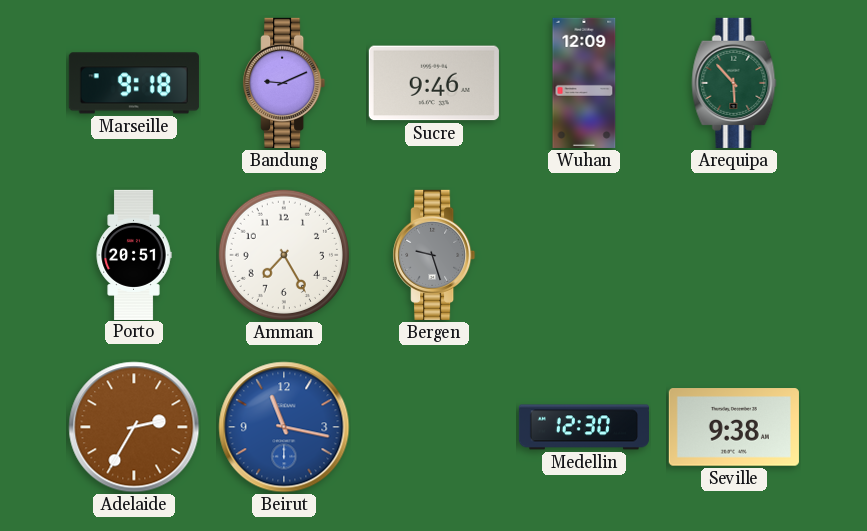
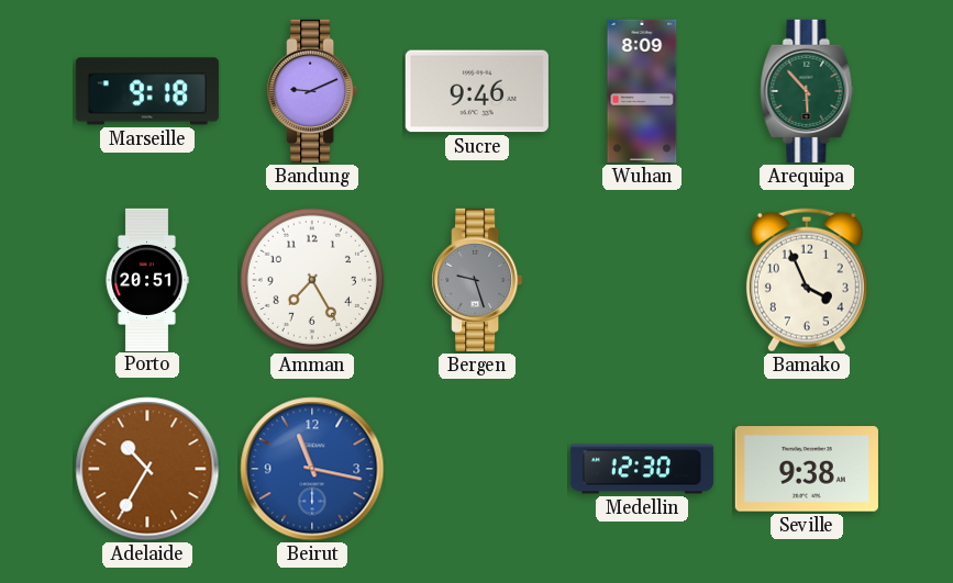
Wuhan: 12:09 -> 8:09
Bamako: none -> 3:56
Adelaide: 2:35 -> 10:35
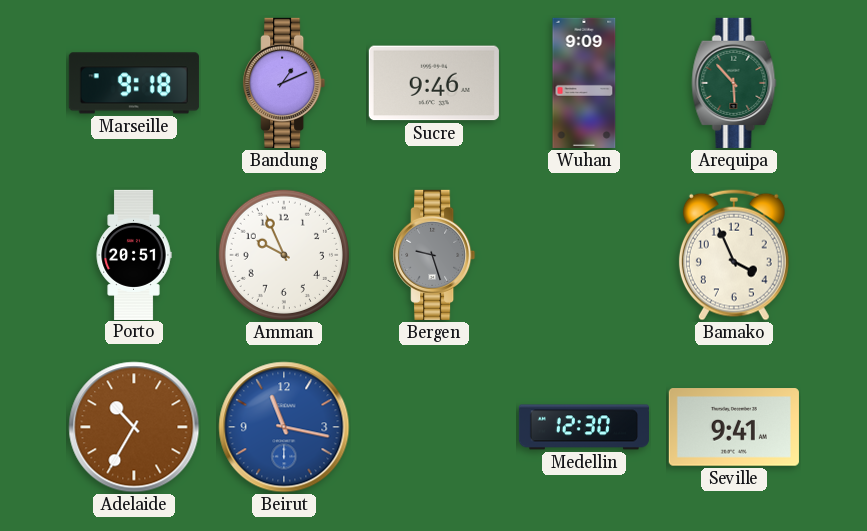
Bandung: 9:11 -> 1:11
Wuhan: 8:09 -> 9:09
Amman: 7:25 -> 9:56
Seville: 9:38 -> 9:41
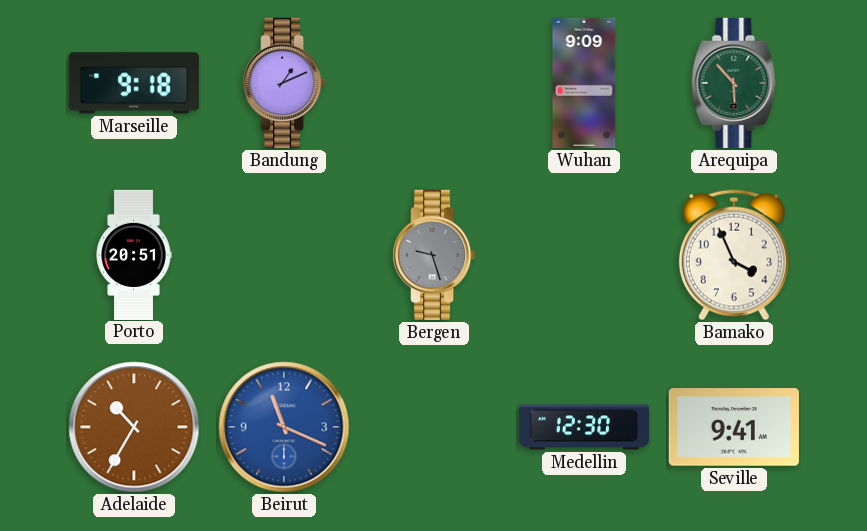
Sucre: 9:46 -> none
Amman: 9:56 -> none
Beirut: 11:17 -> 11:19
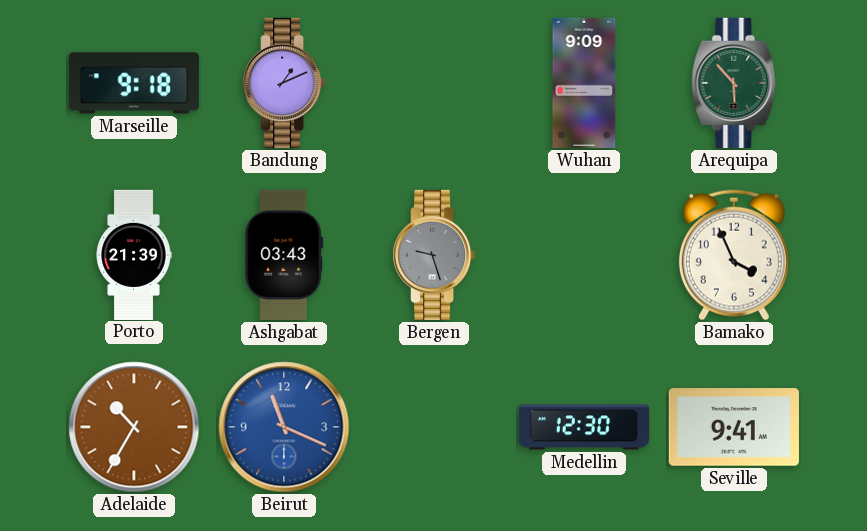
Porto: 20:51 -> 21:39
Ashgabat: none -> 03:43
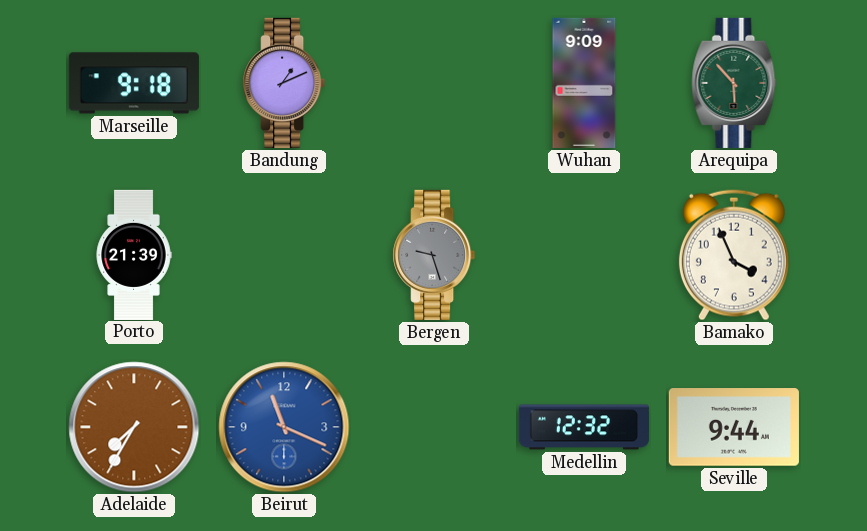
Ashgabat: 03:43 -> none
Adelaide: 10:35 -> 7:35
Medellin: 12:30 -> 12:32
Seville: 9:41 -> 9:44
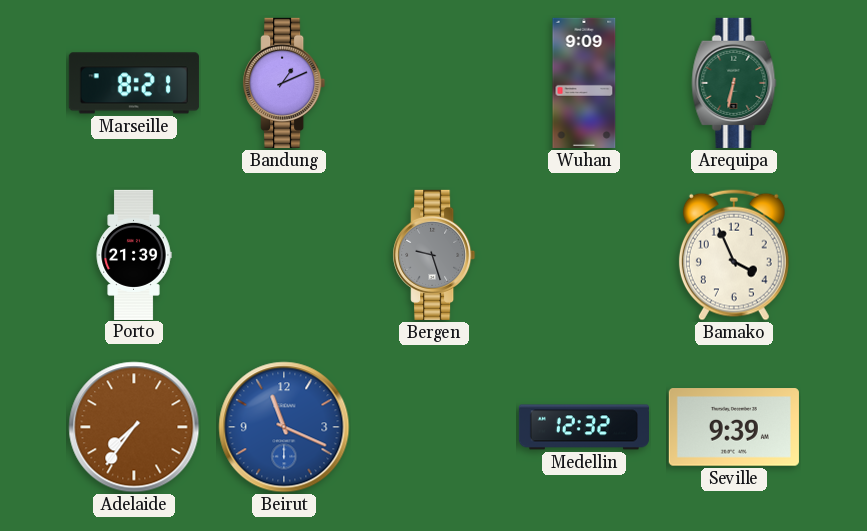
Marseille: 9:18 -> 8:21
Arequipa: 5:53 -> 6:32
Adelaide: 7:35 -> 7:36
Seville: 9:44 -> 9:39
